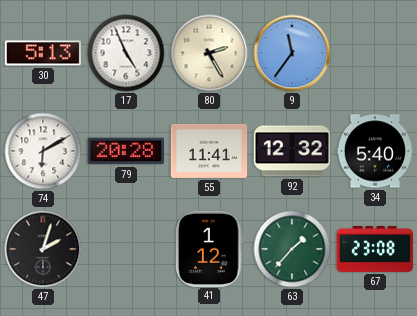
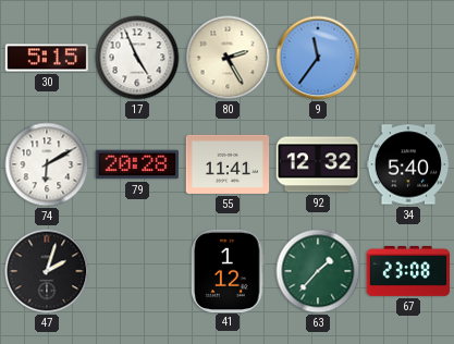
30: 5:13 -> 5:15
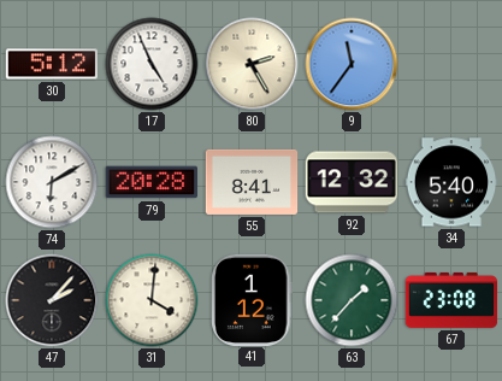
30: 5:15 -> 5:12
55: 11:41 -> 8:41
47: 2:03 -> 2:07
31: none -> 4:01
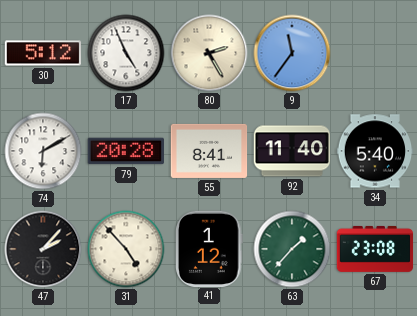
92: 12:32 -> 11:40
31: 4:01 -> 4:53
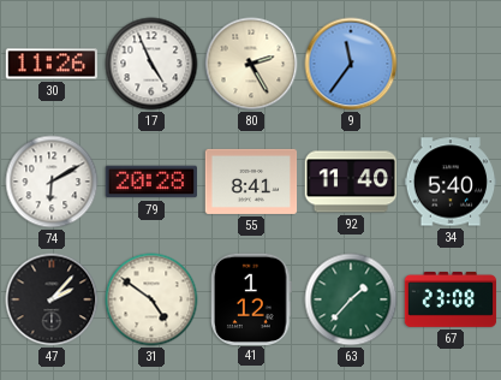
30: 5:12 -> 11:26
31: 4:53 -> 4:51
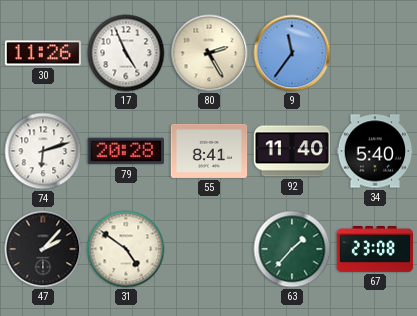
74: 6:10 -> 6:12
41: 1:12 -> none
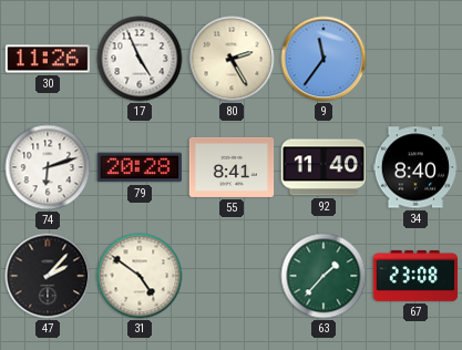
34: 5:40 -> 8:40
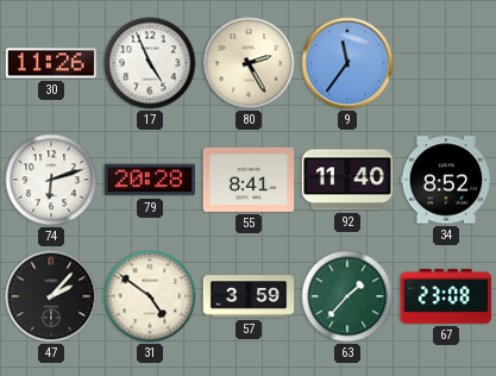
34: 8:40 -> 8:52
57: none -> 3:59
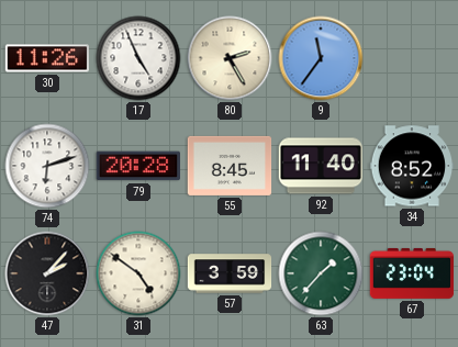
55: 8:41 -> 8:45
67: 23:08 -> 23:04
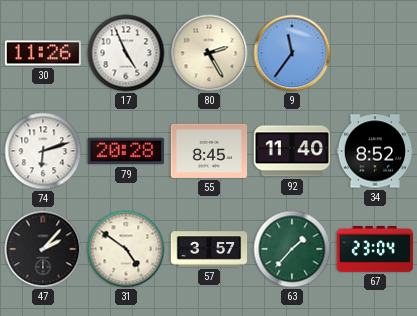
57: 3:59 -> 3:57
